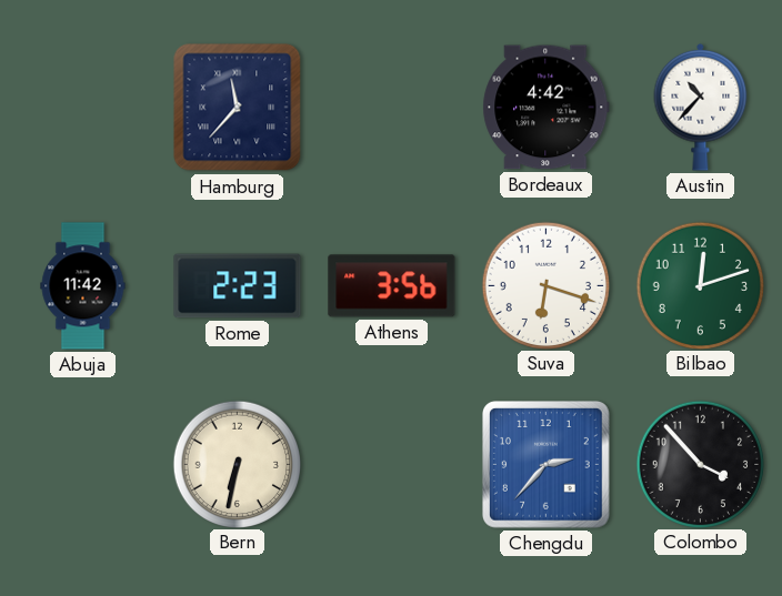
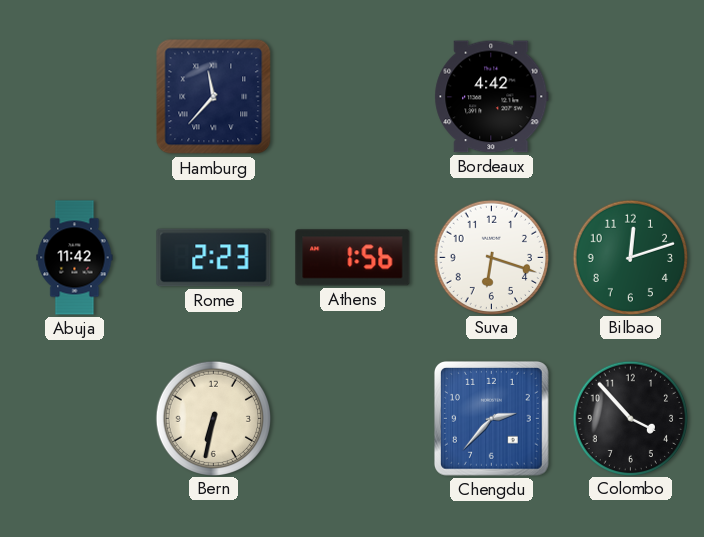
Austin: 10:37 -> none
Athens: 3:56 -> 1:56
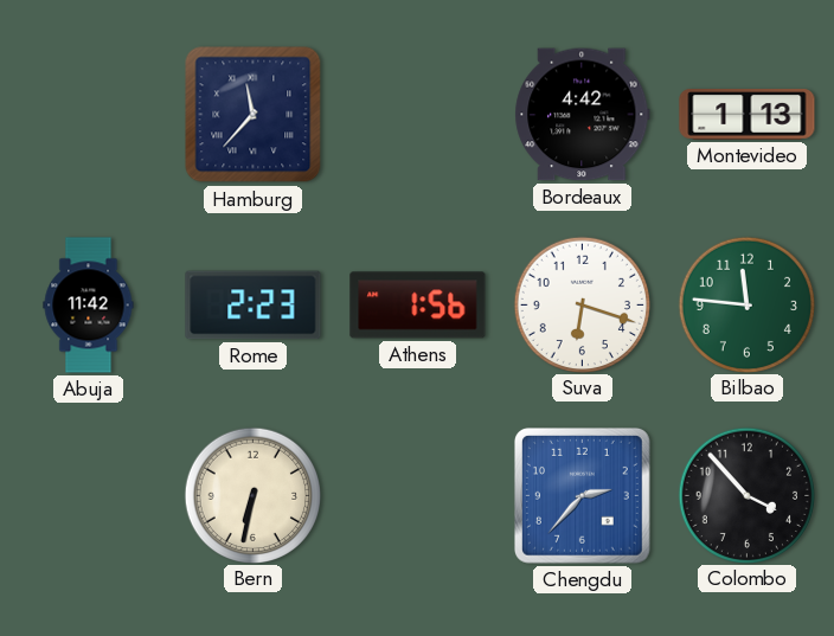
Montevideo: none -> 1:13
Bilbao: 12:12 -> 11:46
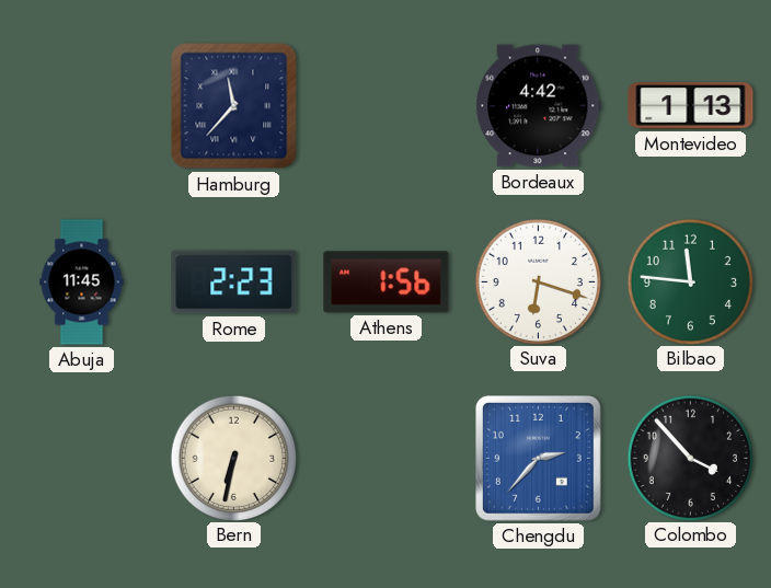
Abuja: 11:42 -> 11:45
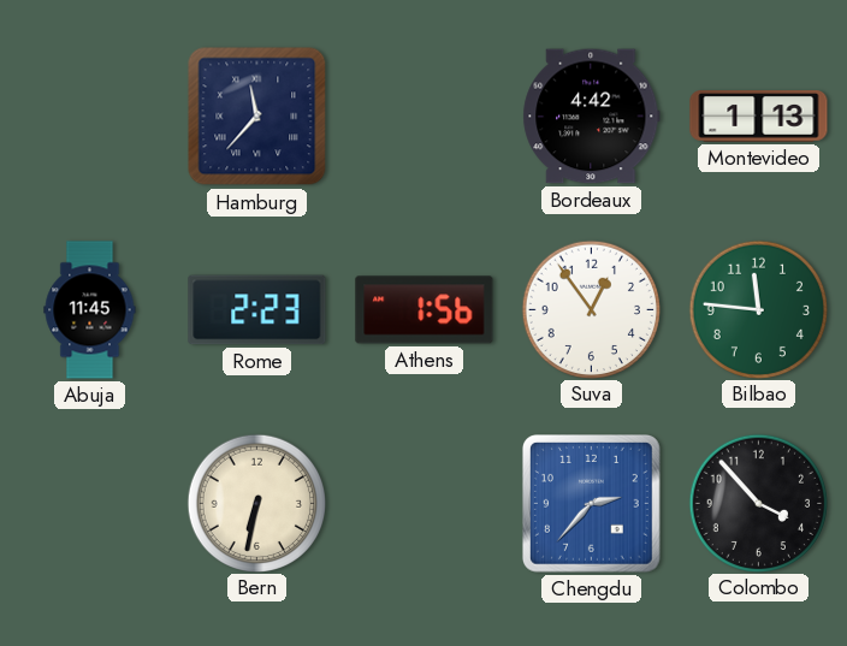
Suva: 6:18 -> 12:54
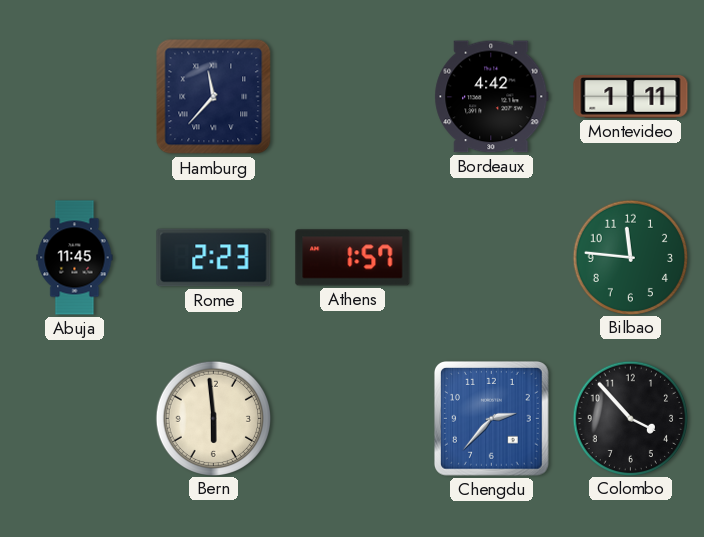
Montevideo: 1:13 -> 1:11
Athens: 1:56 -> 1:57
Suva: 12:54 -> none
Bern: 6:32 -> 5:59
